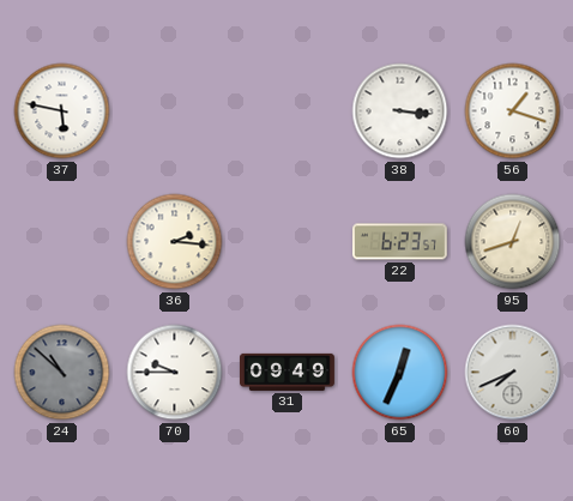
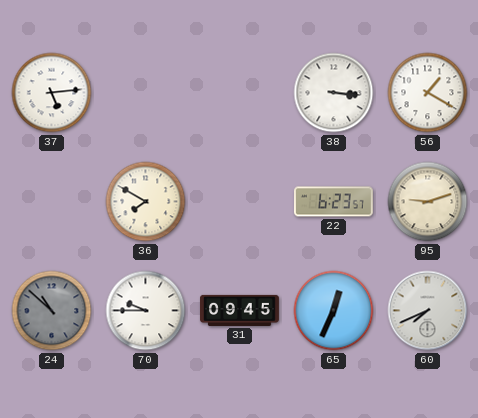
37: 5:47 -> 5:14
56: 1:18 -> 1:20
36: 2:16 -> 7:50
95: 12:42 -> 9:12
31: 09:49 -> 09:45
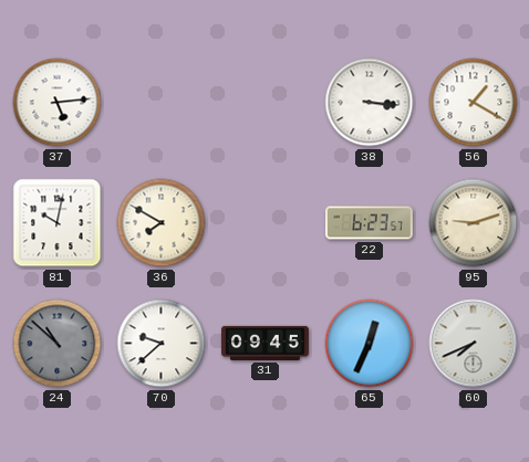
81: none -> 10:02
70: 9:45 -> 9:38
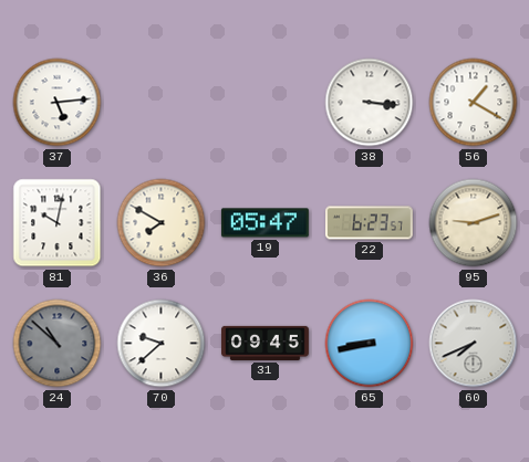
19: none -> 05:47
65: 12:34 -> 8:43
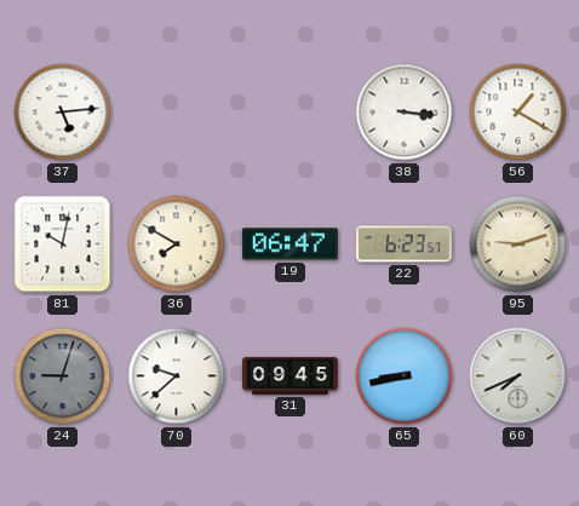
19: 05:47 -> 06:47
24: 10:52 -> 9:03
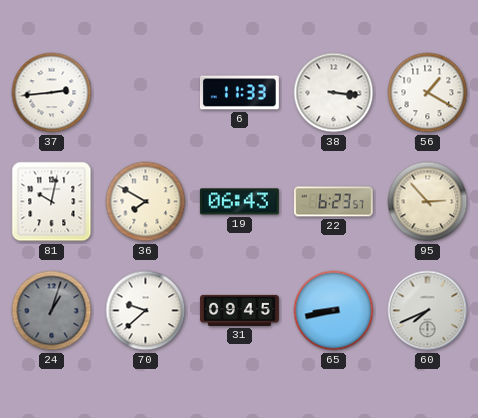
37: 5:14 -> 2:44
6: none -> 11:33
19: 06:47 -> 06:43
95: 9:12 -> 2:53
24: 9:03 -> 1:03
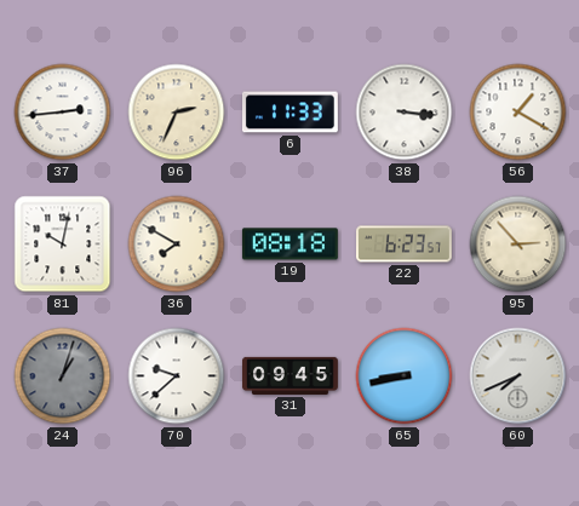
96: none -> 2:34
19: 06:43 -> 08:18
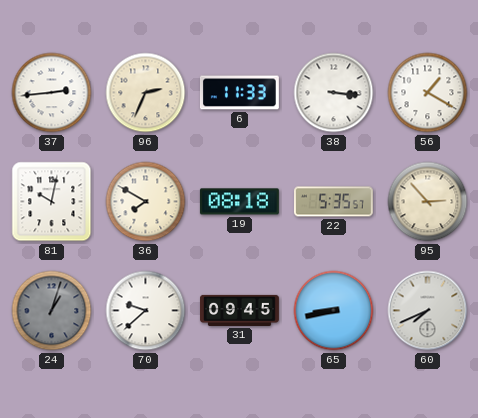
22: 6:23 -> 5:35
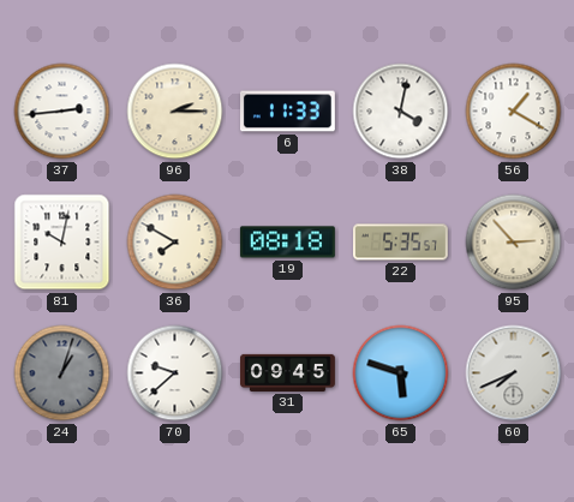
96: 2:34 -> 2:15
38: 3:16 -> 4:02
65: 8:43 -> 5:48
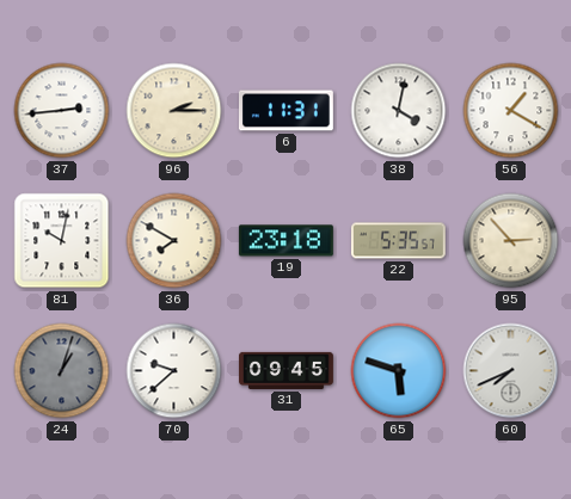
6: 11:33 -> 11:31
19: 08:18 -> 23:18
